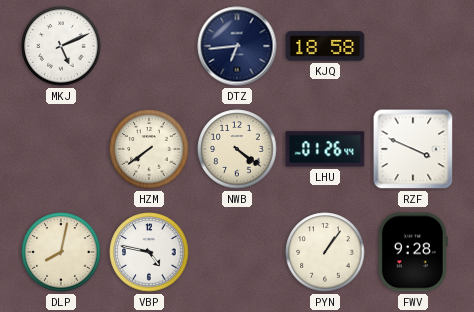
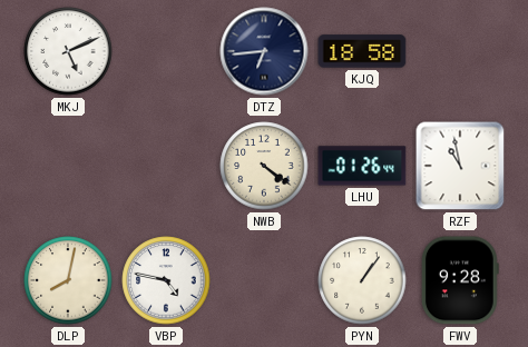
HZM: 7:39 -> none
RZF: 3:49 -> 10:58
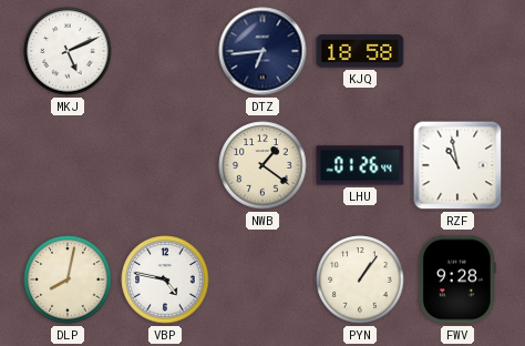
NWB: 4:21 -> 1:21
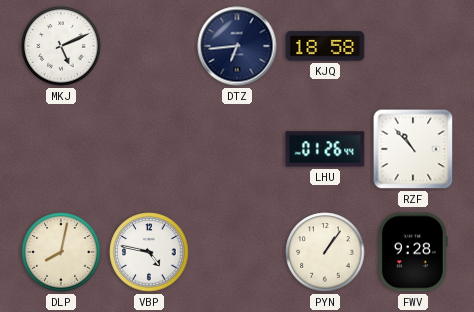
NWB: 1:21 -> none
RZF: 10:58 -> 10:53
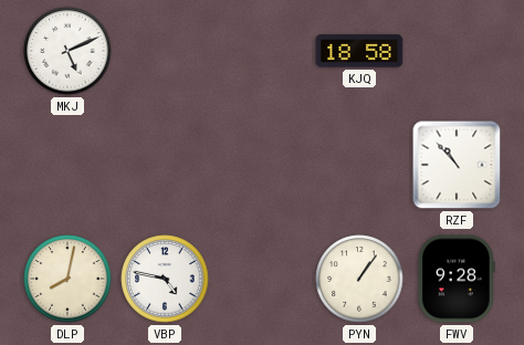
DTZ: 6:44 -> none
LHU: 01:26 -> none
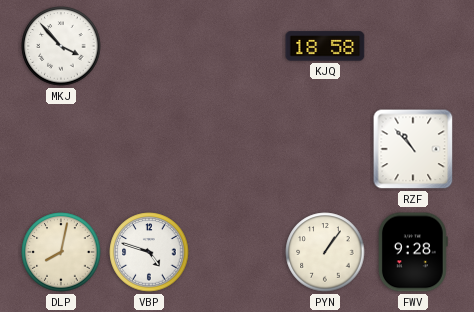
MKJ: 5:11 -> 3:53
VBP: 4:47 -> 4:48
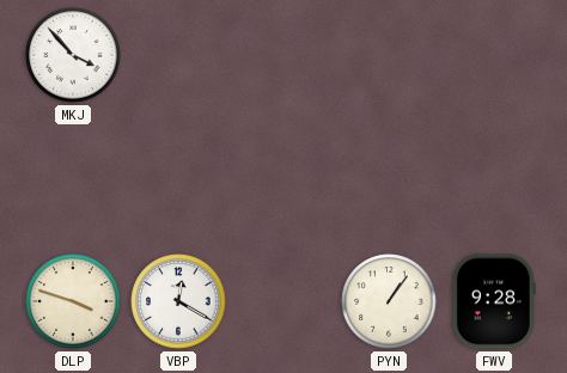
KJQ: 18:58 -> none
RZF: 10:53 -> none
DLP: 8:02 -> 3:48
VBP: 4:48 -> 12:20
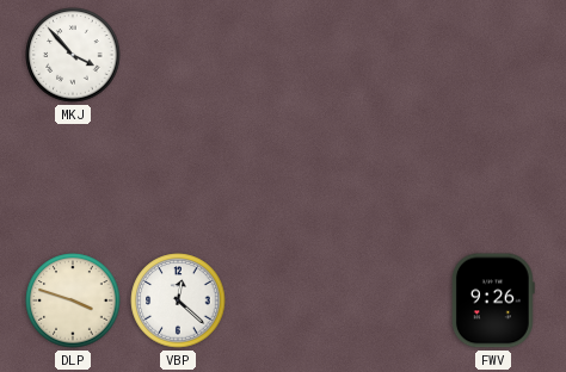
VBP: 12:20 -> 12:22
PYN: 1:06 -> none
FWV: 9:28 -> 9:26
